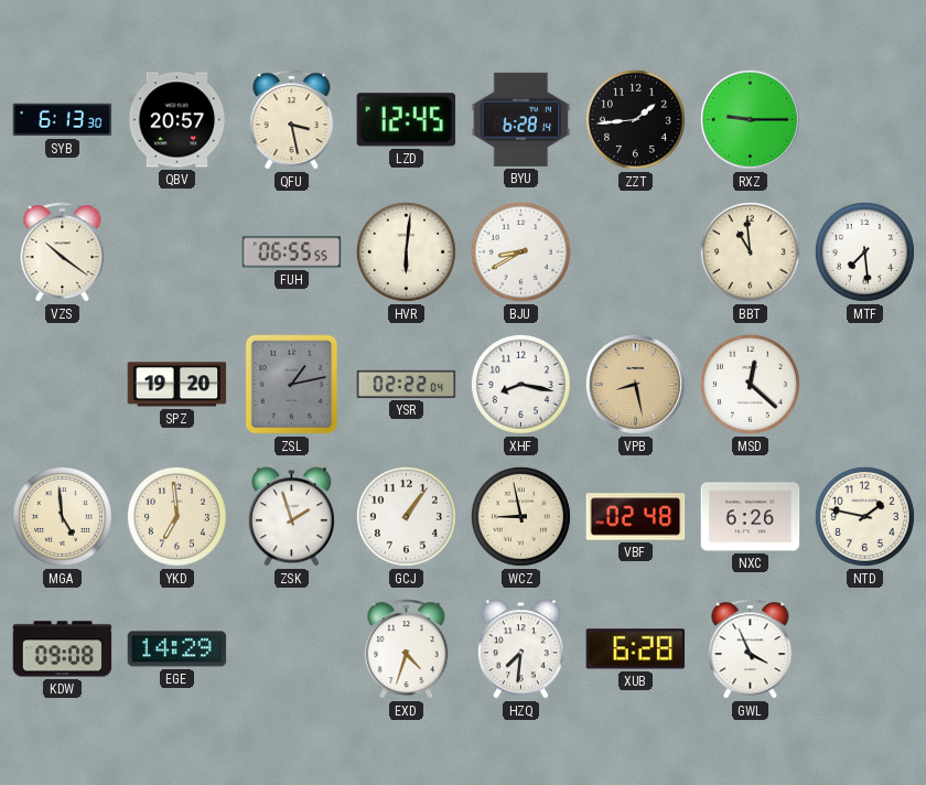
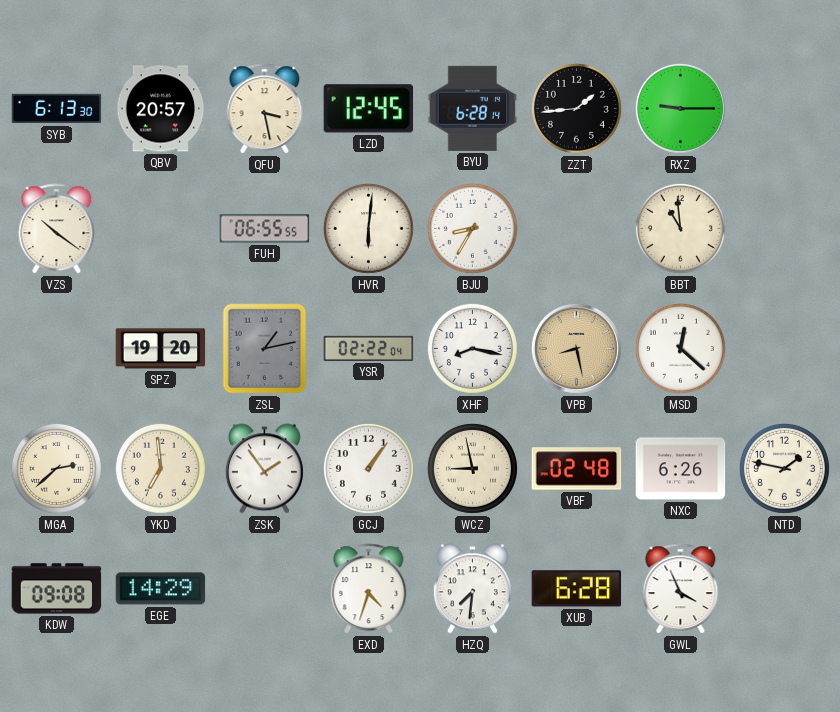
BJU: 8:40 -> 8:35
MTF: 7:29 -> none
MGA: 4:59 -> 2:38
ZSK: 1:57 -> 1:54
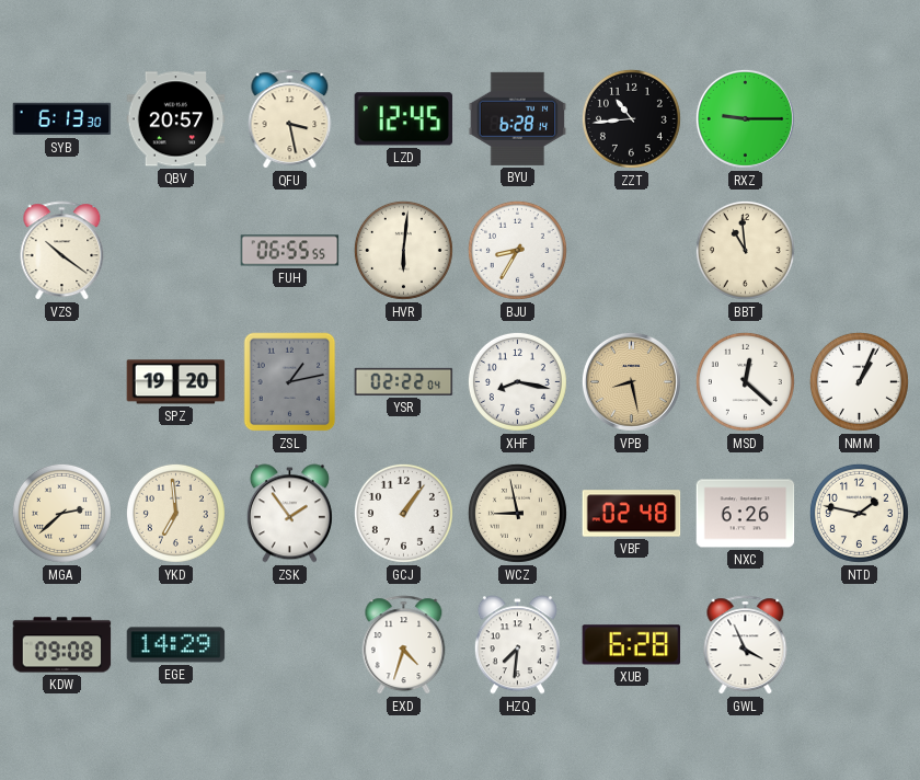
ZZT: 1:44 -> 10:44
NMM: none -> 1:04
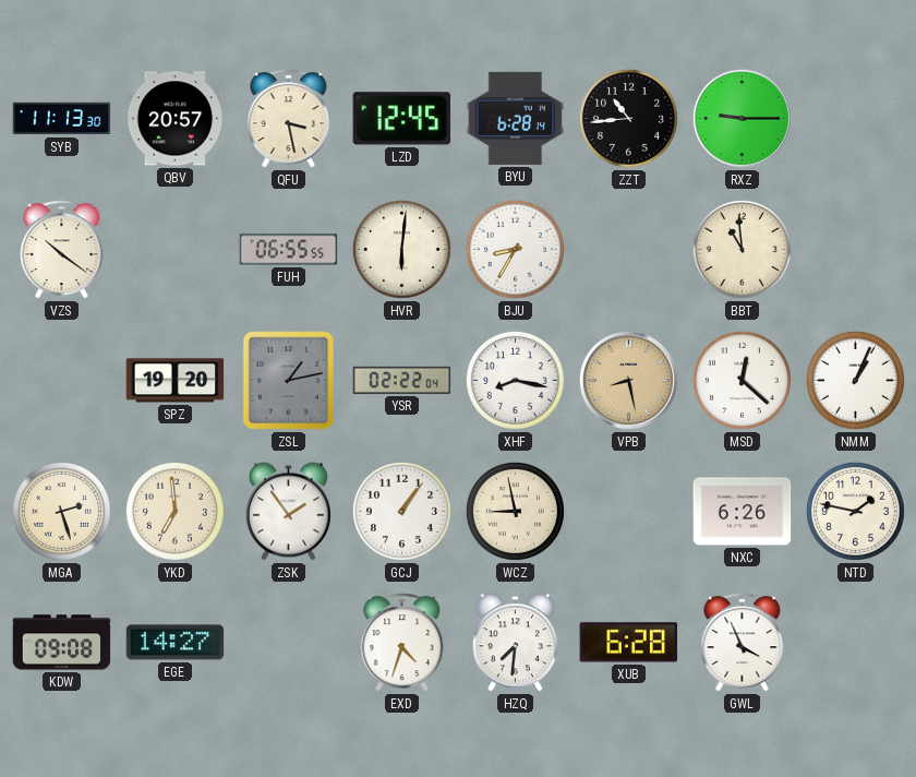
SYB: 6:13 -> 11:13
MGA: 2:38 -> 2:27
VBF: 02:48 -> none
EGE: 14:29 -> 14:27
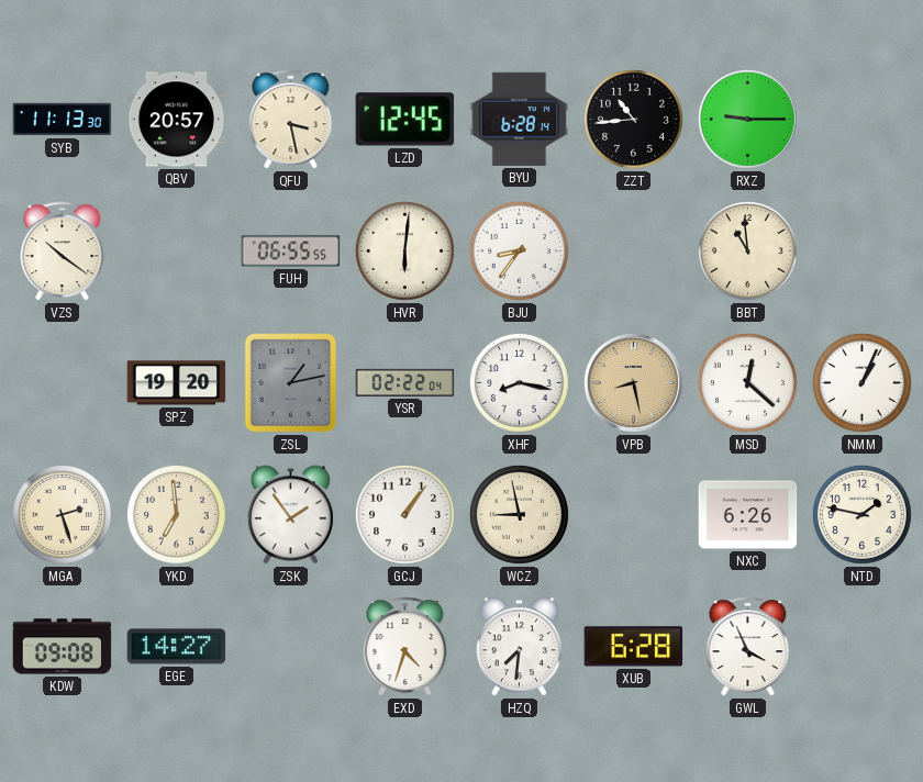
BJU: 8:35 -> 8:36
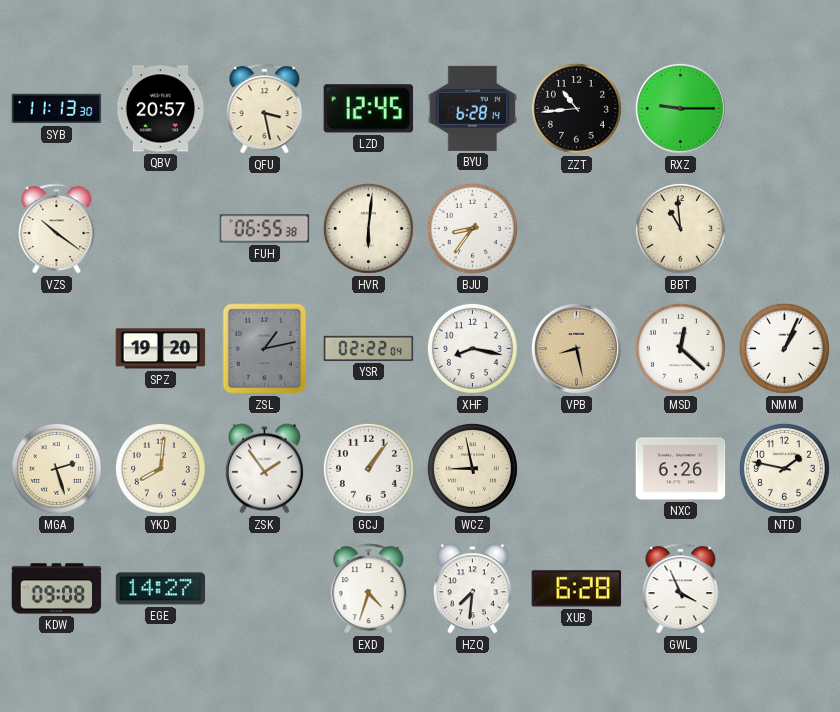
FUH: 06:55:55 -> 06:55:38
YKD: 6:59 -> 8:01
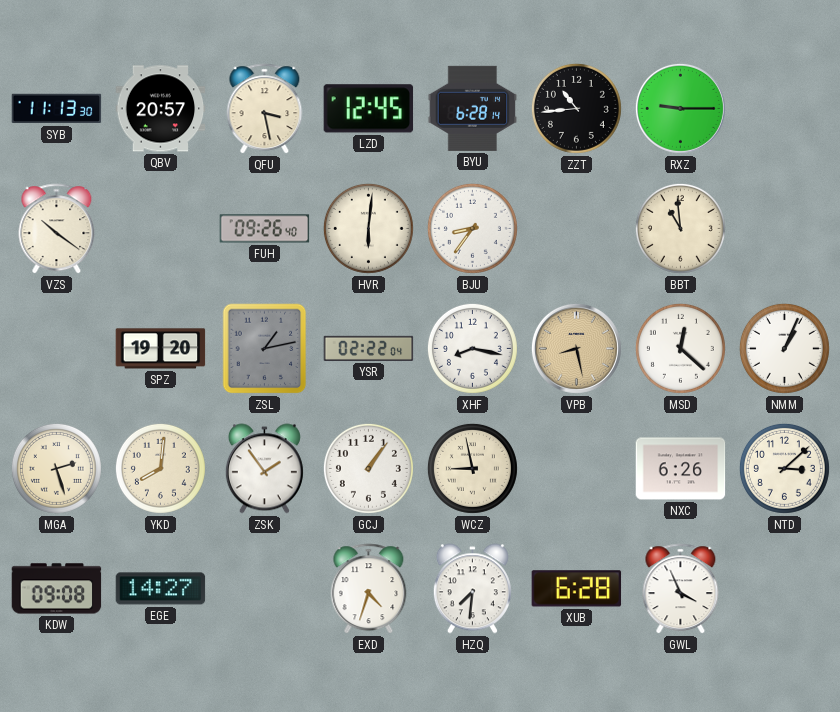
FUH: 06:55 -> 09:26
NTD: 1:47 -> 3:08
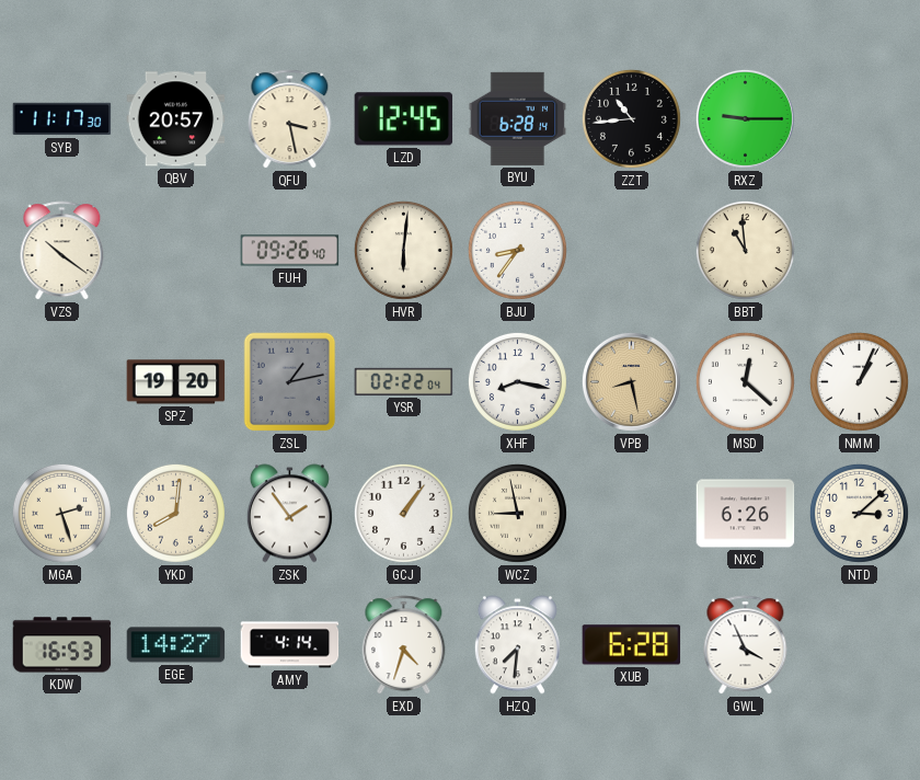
SYB: 11:13 -> 11:17
KDW: 09:08 -> 16:53
AMY: none -> 4:14
